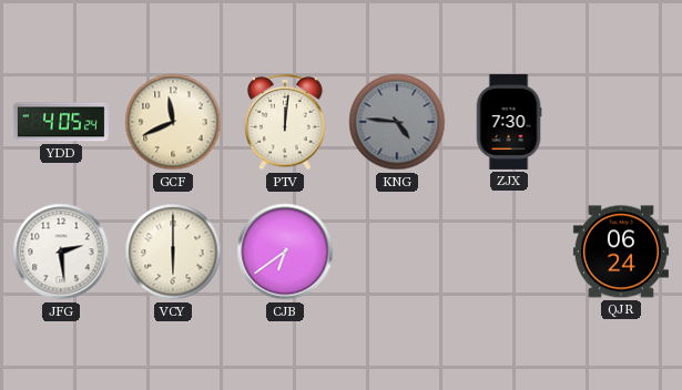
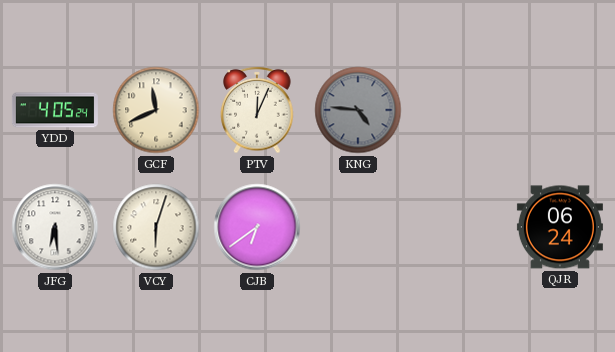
PTV: 12:01 -> 12:04
ZJX: 7:30 -> none
JFG: 2:29 -> 6:29
VCY: 6:00 -> 6:03
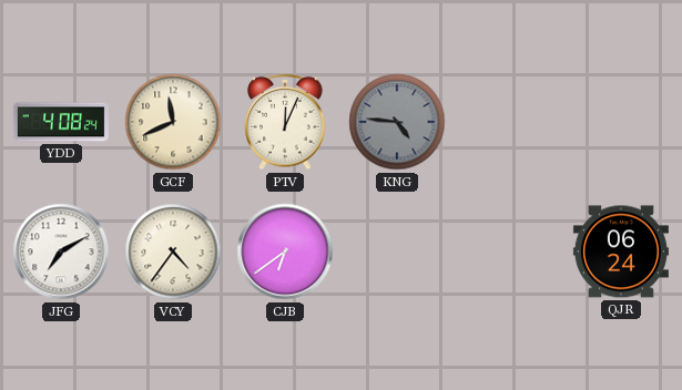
YDD: 4:05 -> 4:08
JFG: 6:29 -> 7:10
VCY: 6:03 -> 4:36
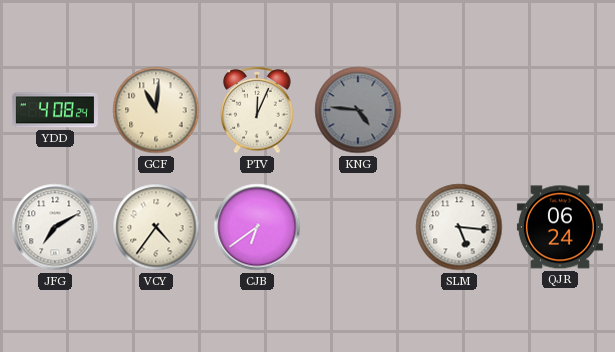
GCF: 11:41 -> 11:01
SLM: none -> 5:16
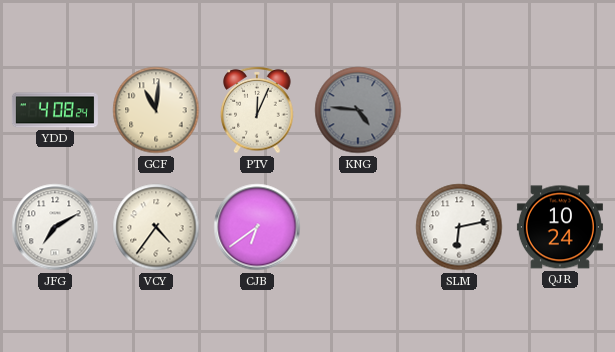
SLM: 5:16 -> 6:13
QJR: 06:24 -> 10:24
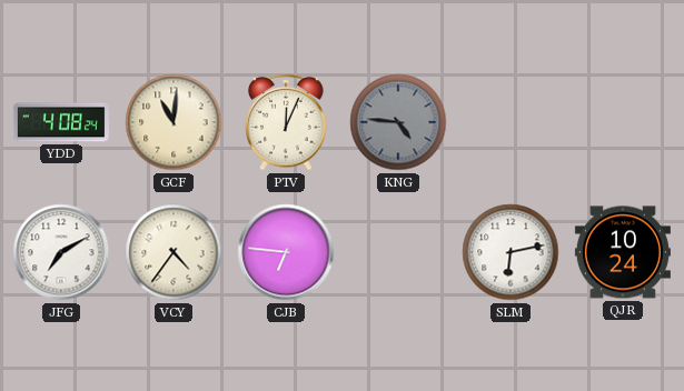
CJB: 6:39 -> 6:46
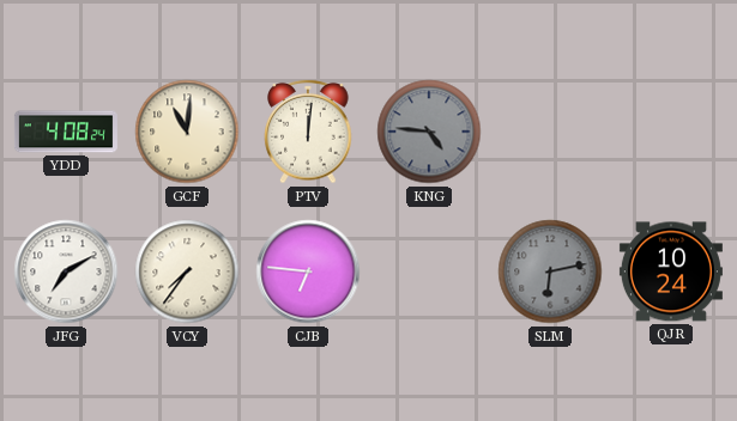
PTV: 12:04 -> 12:01
VCY: 4:36 -> 7:36
SLM dial: white -> grey
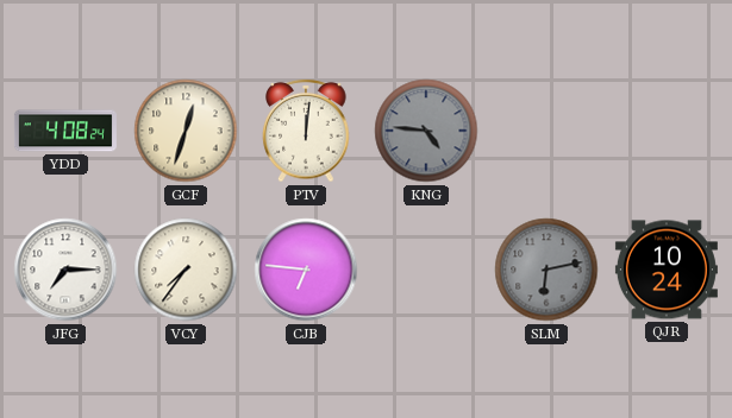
GCF: 11:01 -> 12:33
JFG: 7:10 -> 7:15
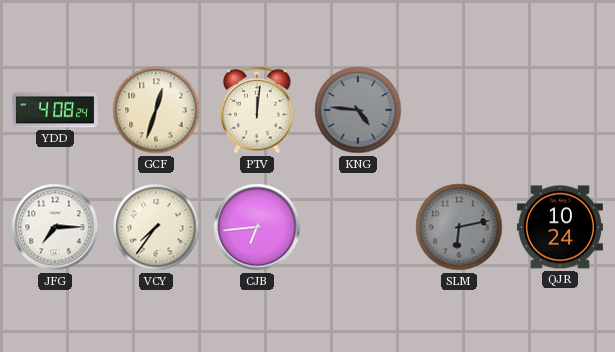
CJB: 6:46 -> 6:44
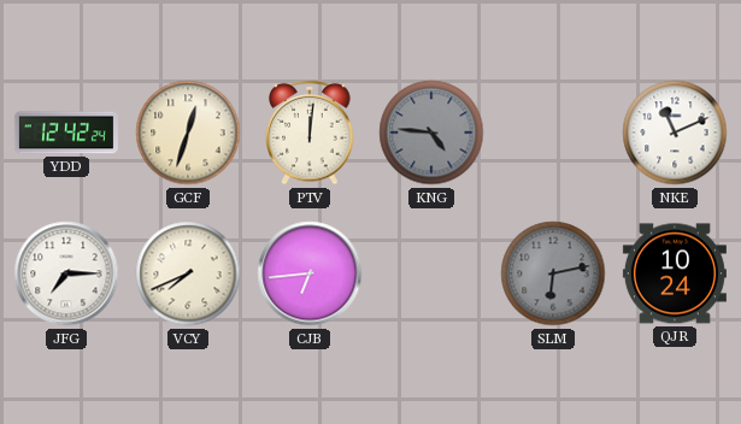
YDD: 4:08 -> 12:42
NKE: none -> 11:11
VCY: 7:36 -> 7:41
